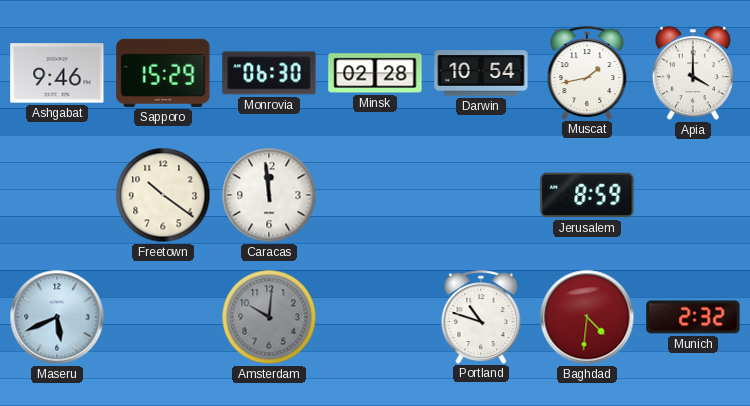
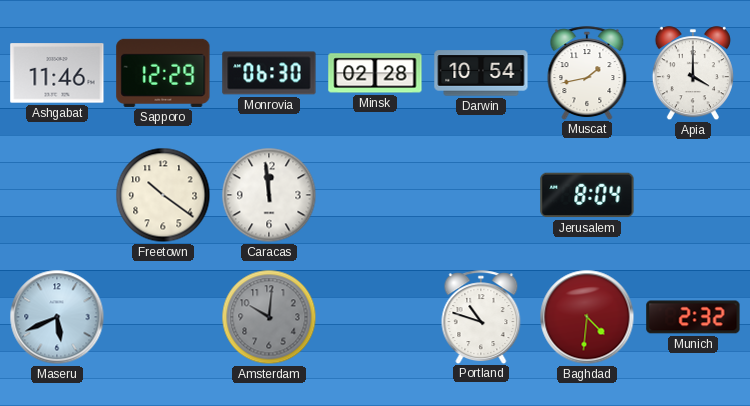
Ashgabat: 9:46 -> 11:46
Sapporo: 15:29 -> 12:29
Jerusalem: 8:59 -> 8:04
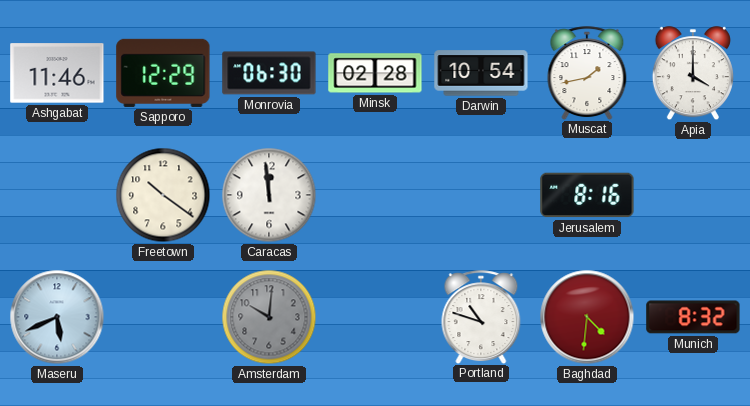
Jerusalem: 8:04 -> 8:16
Munich: 2:32 -> 8:32
